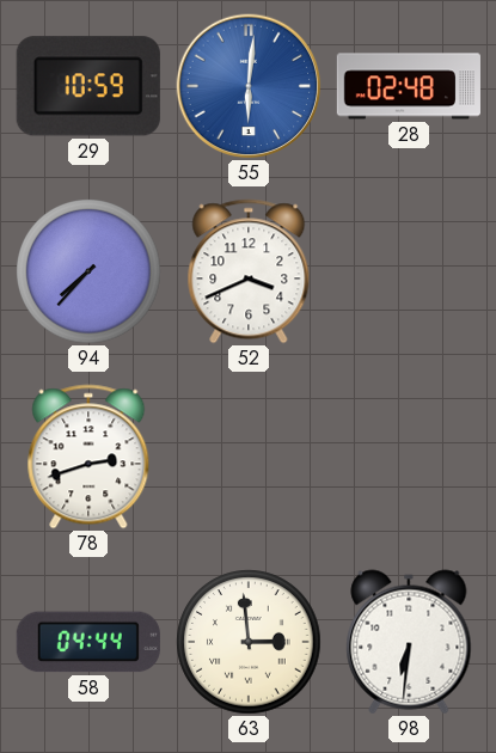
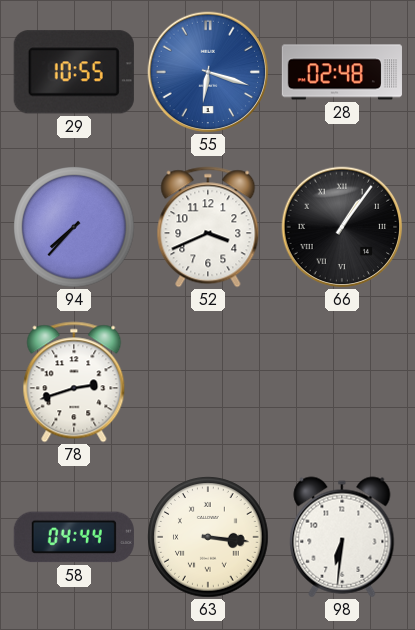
29: 10:59 -> 10:55
55: 6:01 -> 6:18
66: none -> 1:06
63: 2:59 -> 3:16
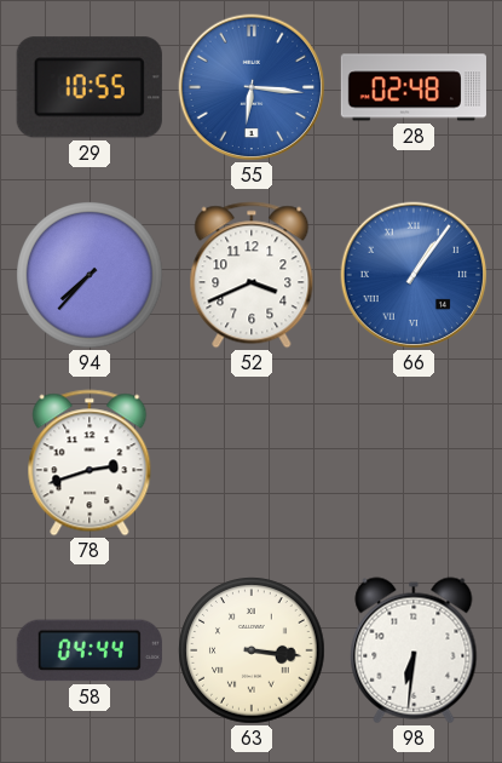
55: 6:18 -> 6:16
66 dial: black -> blue
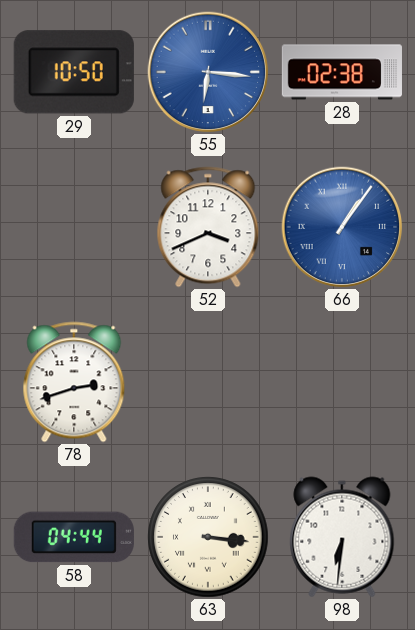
29: 10:55 -> 10:50
28: 02:48 -> 02:38
94: 7:37 -> none
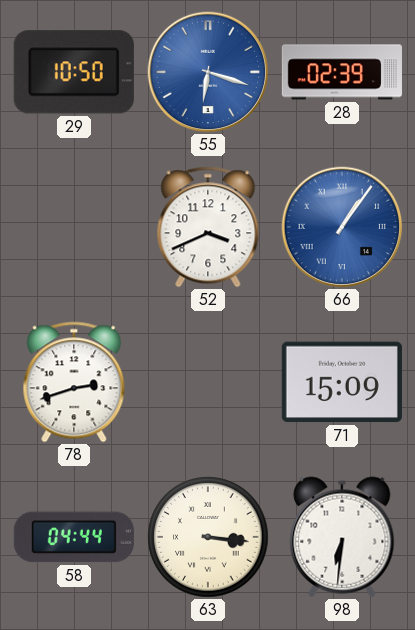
55: 6:16 -> 6:18
28: 02:38 -> 02:39
71: none -> 15:09
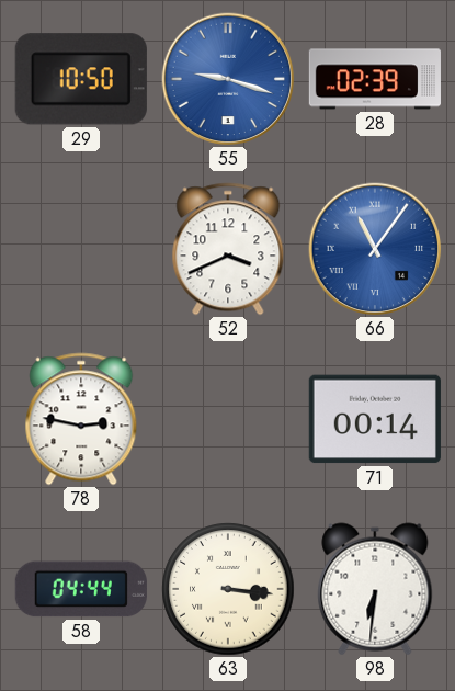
55: 6:18 -> 9:18
66: 1:06 -> 11:06
78: 2:42 -> 2:47
71: 15:09 -> 00:14
